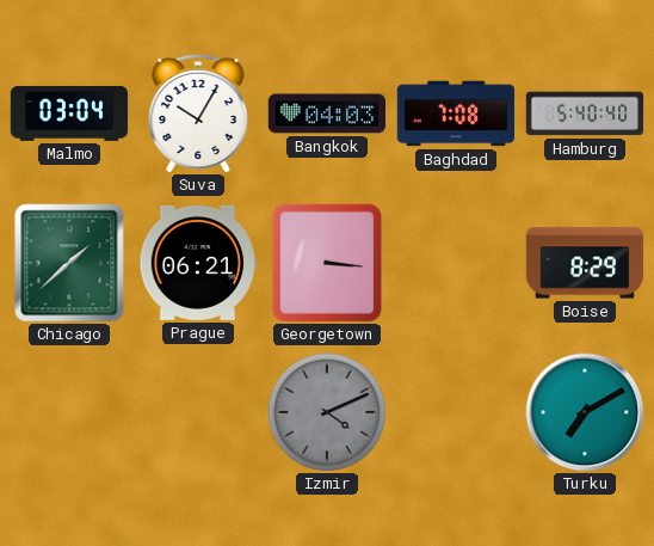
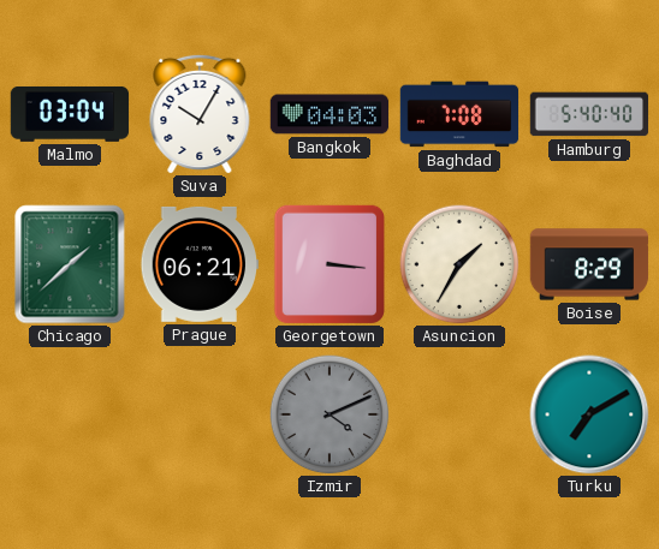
Asuncion: none -> 1:35
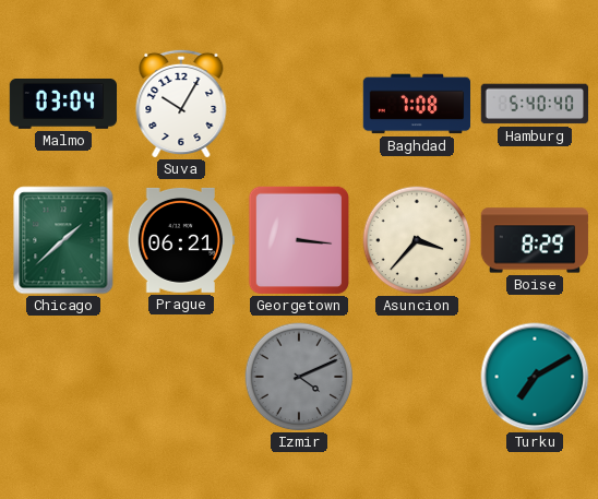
Bangkok: 04:03 -> none
Asuncion: 1:35 -> 3:37
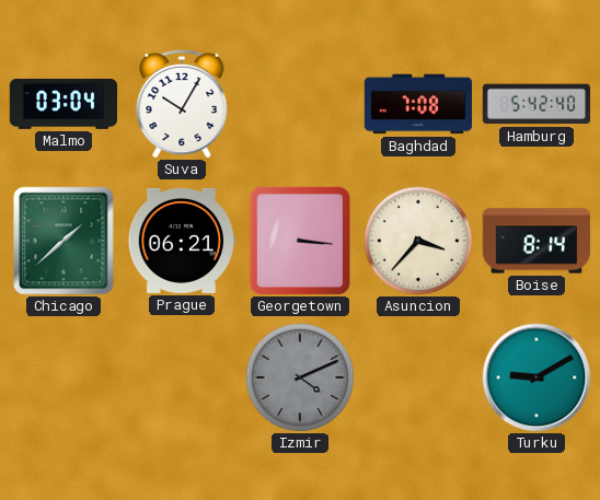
Hamburg: 5:40 -> 5:42
Boise: 8:29 -> 8:14
Turku: 7:10 -> 9:10
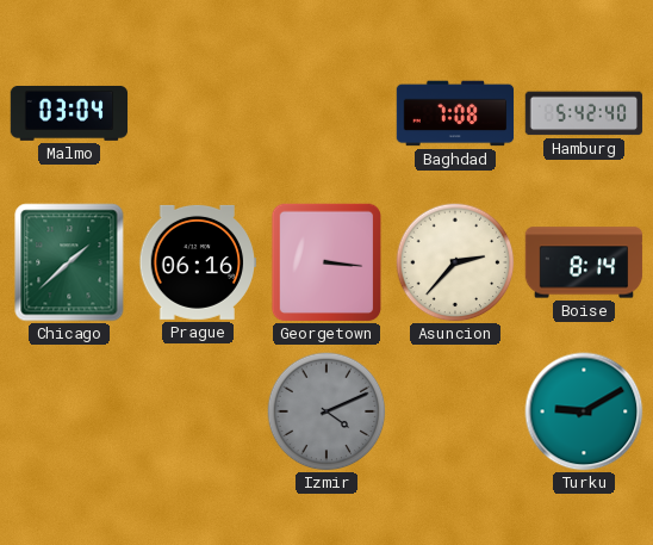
Suva: 10:05 -> none
Prague: 06:21 -> 06:16
Asuncion: 3:37 -> 2:37
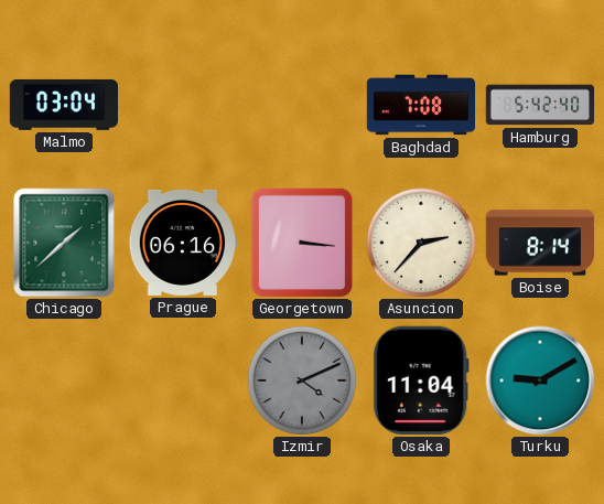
Osaka: none -> 11:04
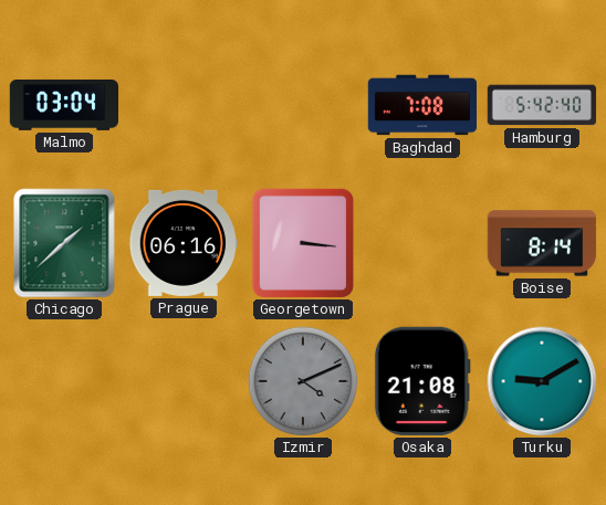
Asuncion: 2:37 -> none
Osaka: 11:04 -> 21:08
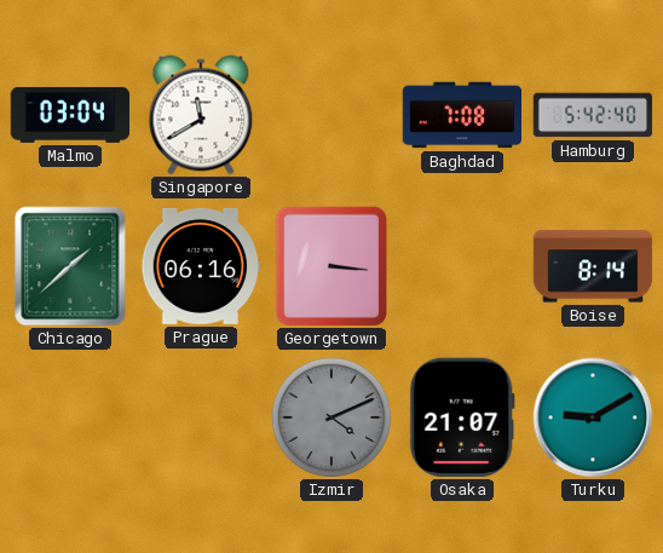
Singapore: none -> 11:40
Osaka: 21:08 -> 21:07
